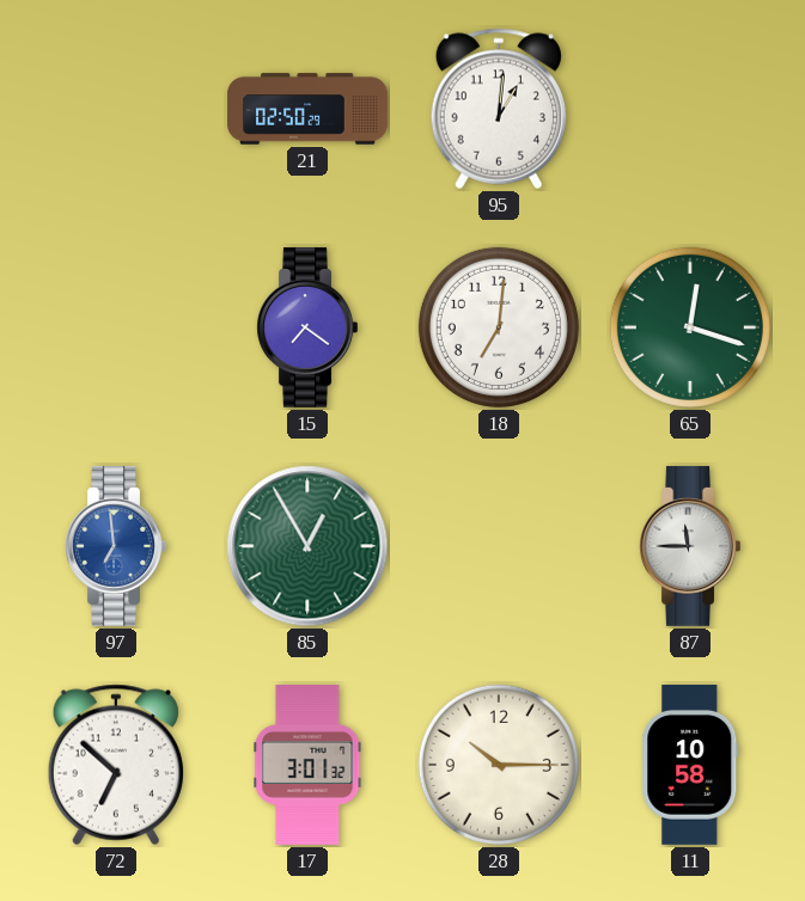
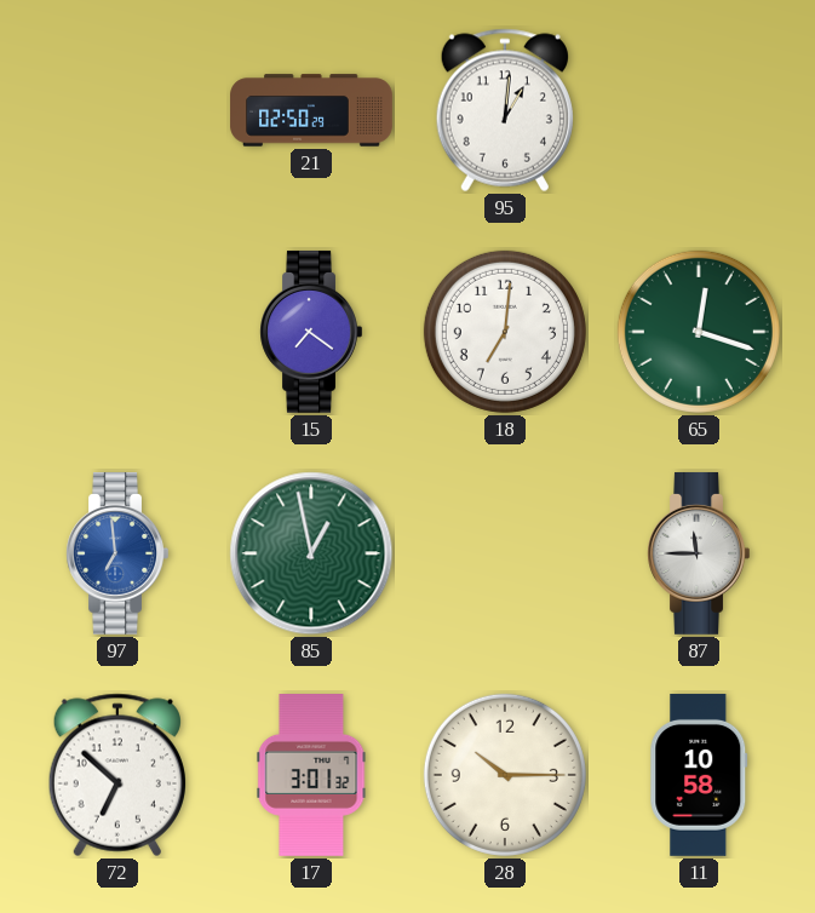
85: 12:55 -> 12:58
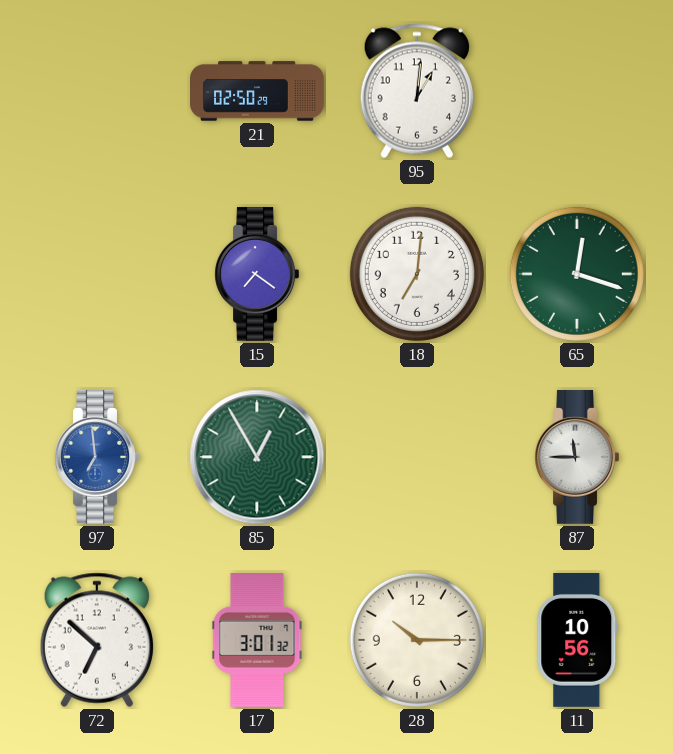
85: 12:58 -> 12:55
11: 10:58 -> 10:56
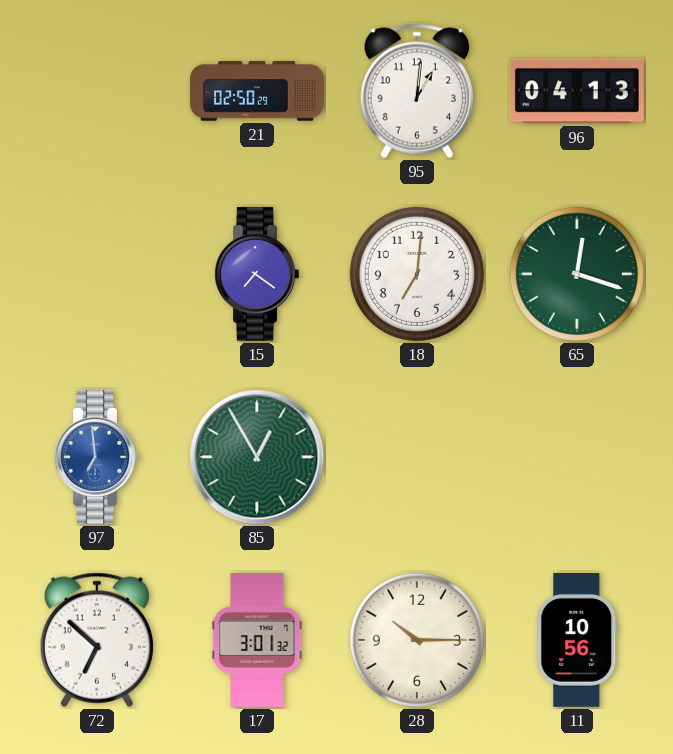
96: none -> 04:13
87: 11:45 -> none
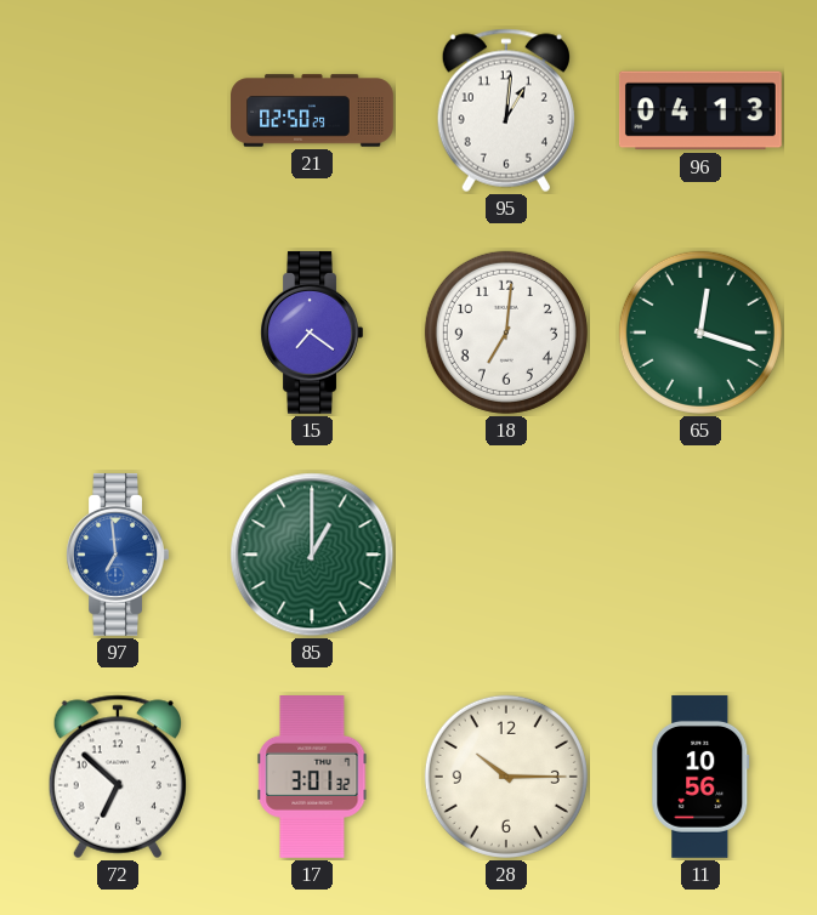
85: 12:55 -> 1:00
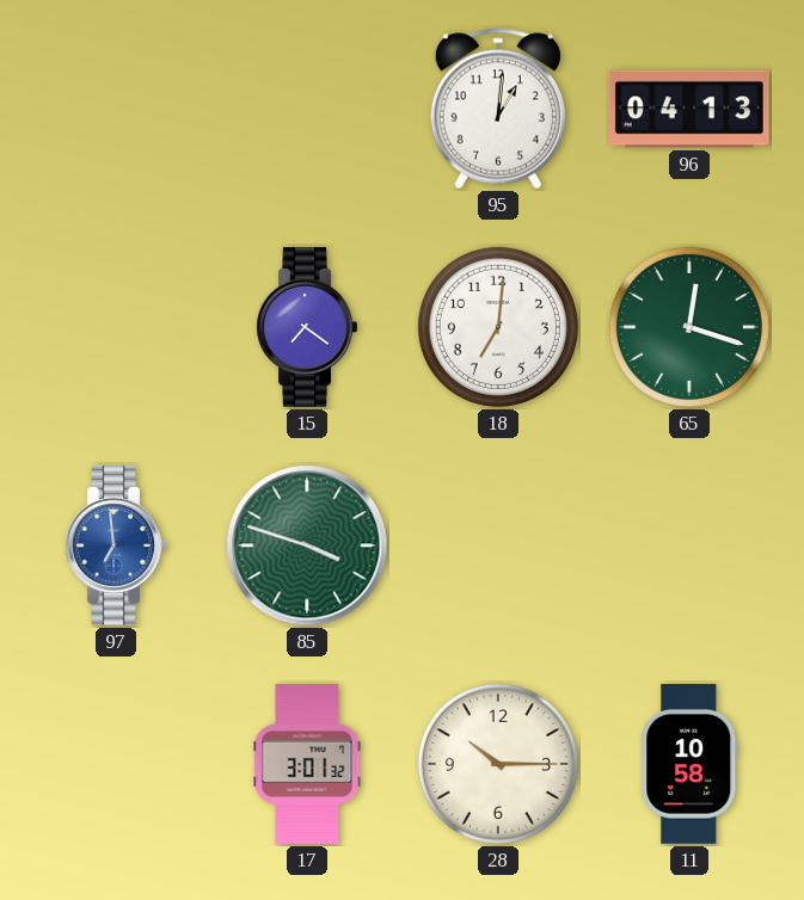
21: 02:50 -> none
85: 1:00 -> 3:48
72: 6:52 -> none
11: 10:56 -> 10:58
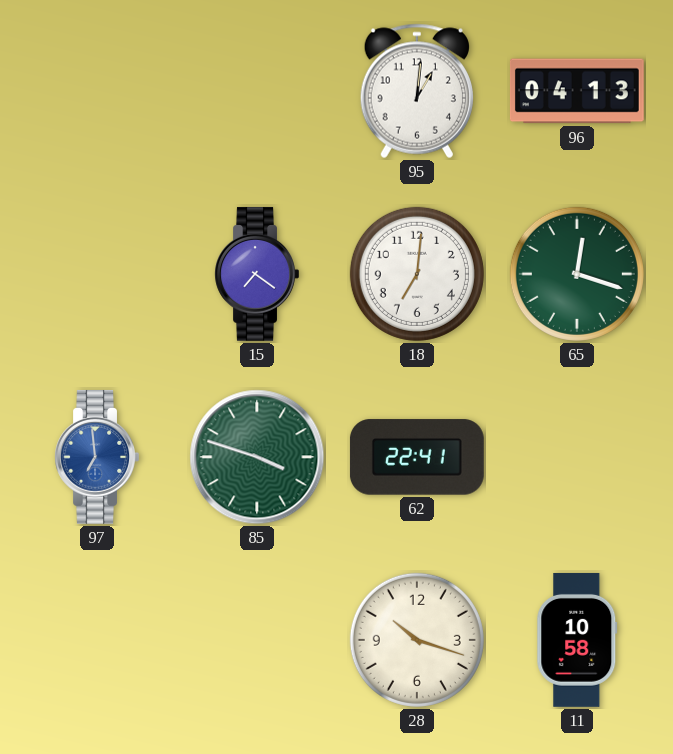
62: none -> 22:41
17: 3:01 -> none
28: 10:15 -> 10:18
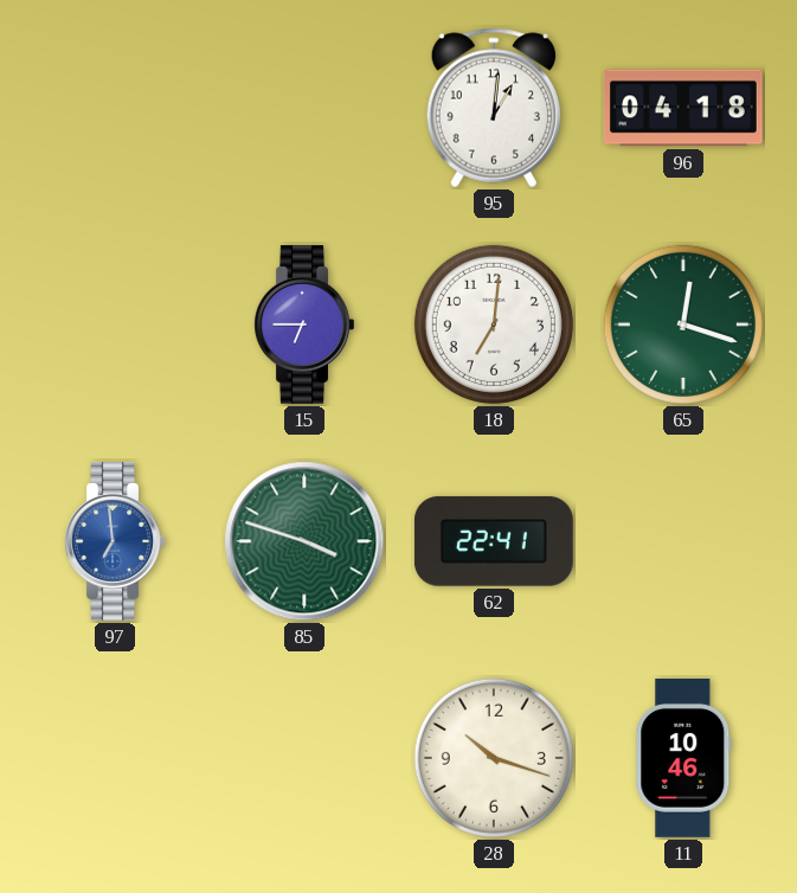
96: 04:13 -> 04:18
15: 7:21 -> 6:45
11: 10:58 -> 10:46
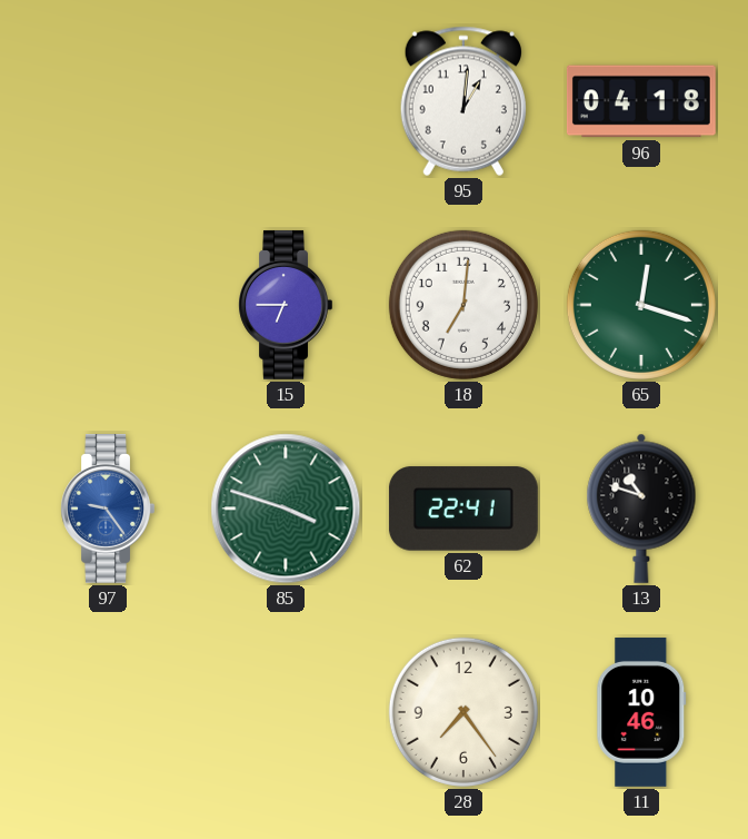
97: 6:59 -> 9:24
13: none -> 10:48
28: 10:18 -> 7:24
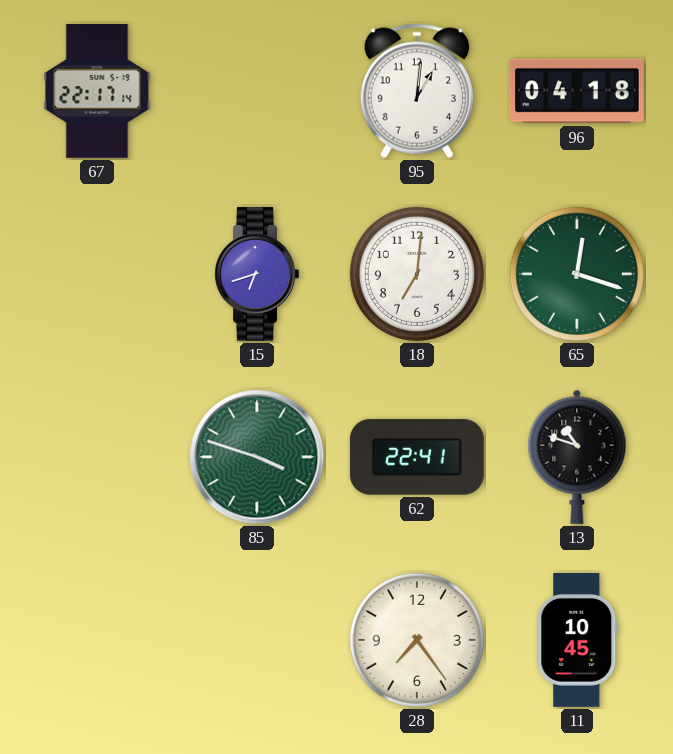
67: none -> 22:17
15: 6:45 -> 6:42
97: 9:24 -> none
11: 10:46 -> 10:45
